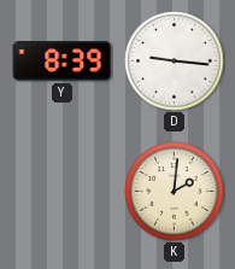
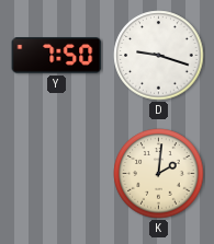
Y: 8:39 -> 7:50
D: 9:16 -> 9:18
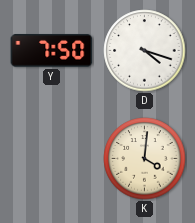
D: 9:18 -> 4:18
K: 2:01 -> 4:01
